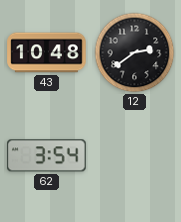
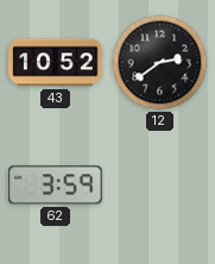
43: 10:48 -> 10:52
62: 3:54 -> 3:59
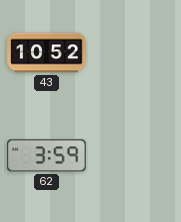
12: 2:39 -> none
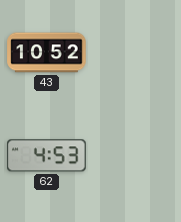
62: 3:59 -> 4:53
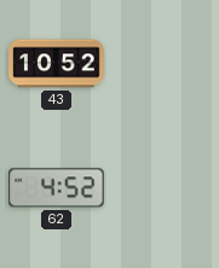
62: 4:53 -> 4:52
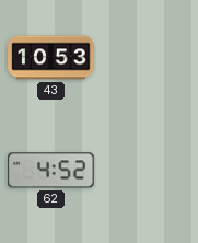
43: 10:52 -> 10:53
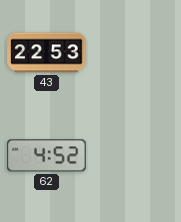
43: 10:53 -> 22:53
